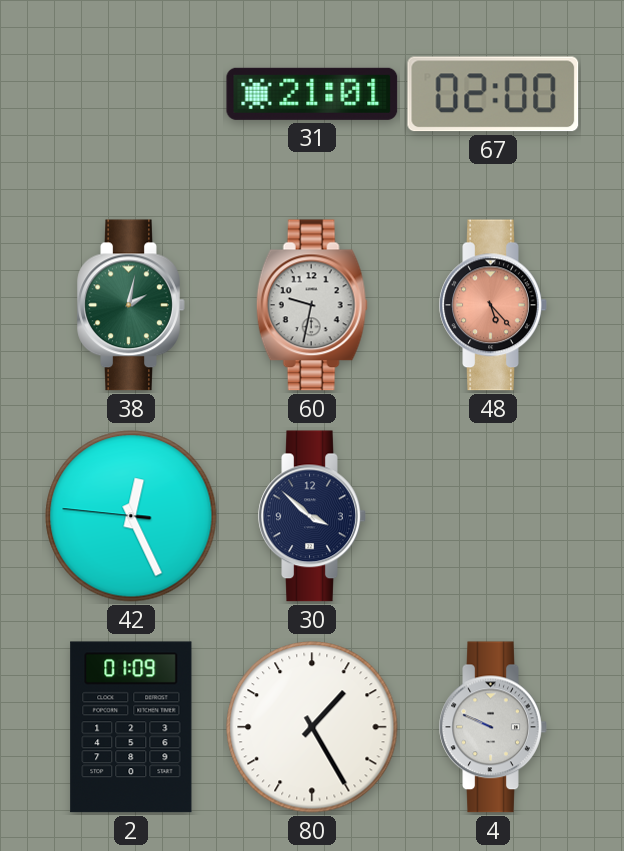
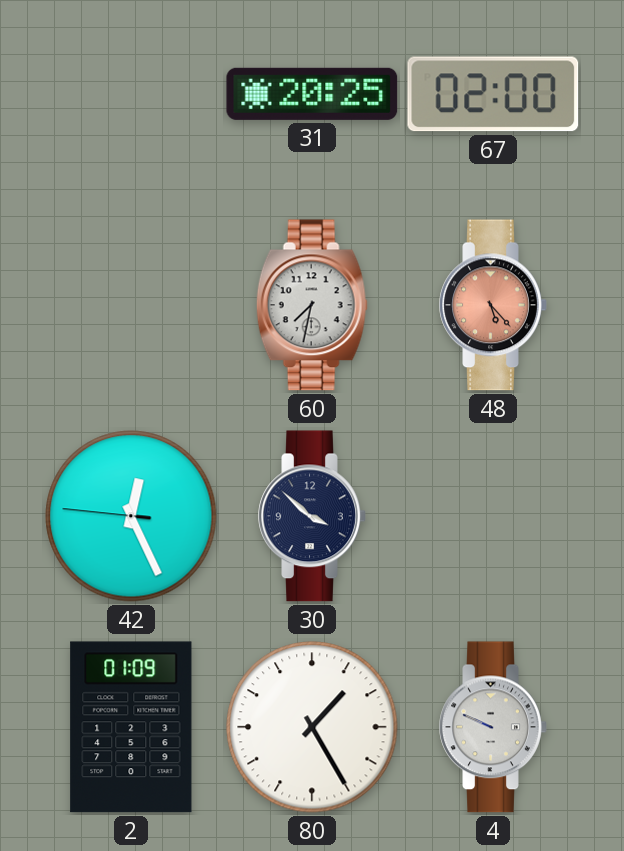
31: 21:01 -> 20:25
38: 2:02 -> none
60: 9:32 -> 7:32
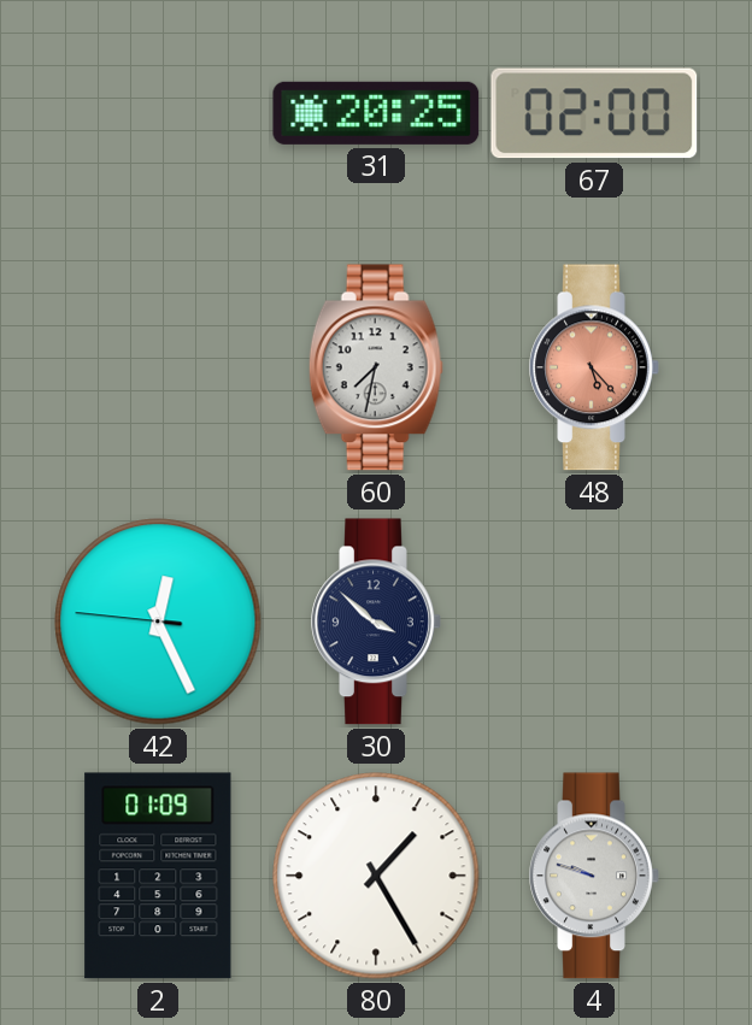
4: 9:49 -> 9:48
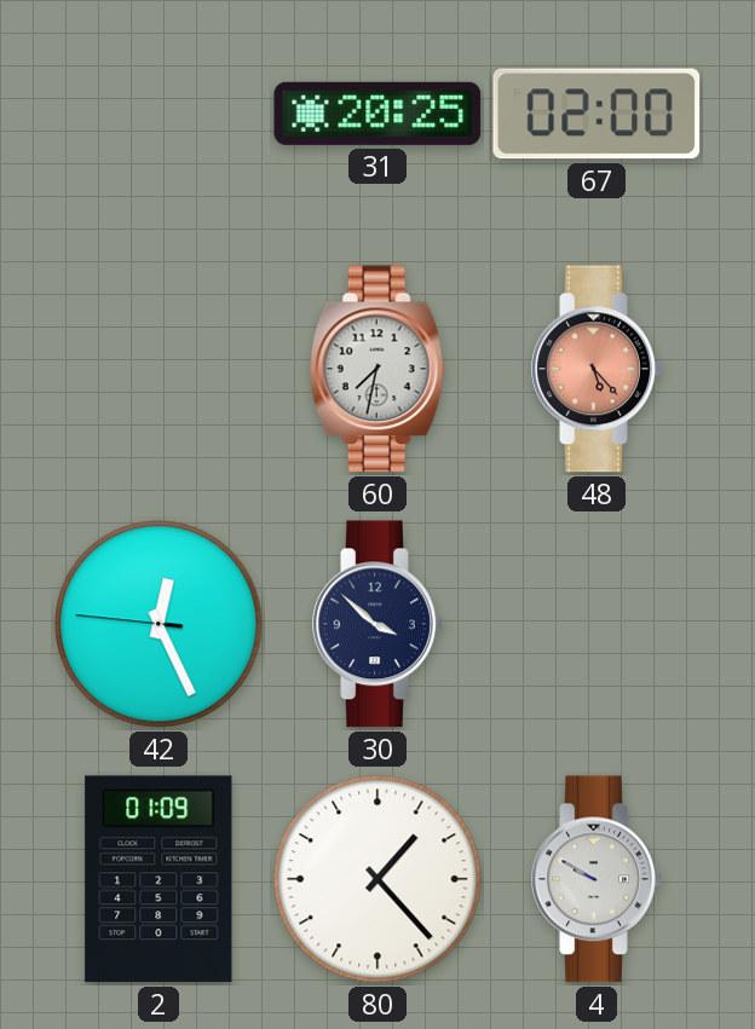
80: 1:25 -> 1:23
4: 9:48 -> 9:50
